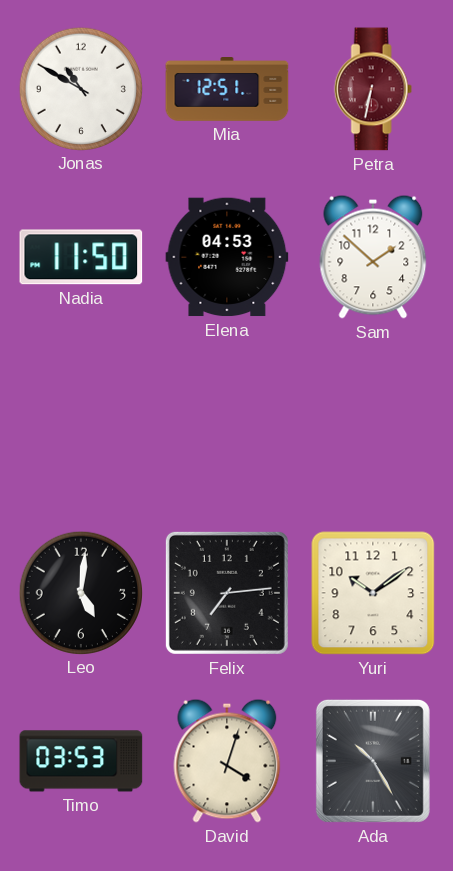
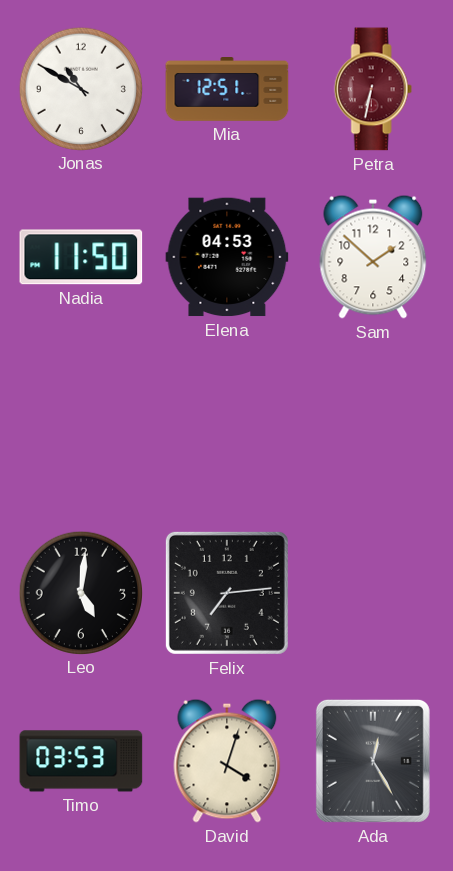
Yuri: 10:09 -> none
Ada: 10:25 -> 12:25
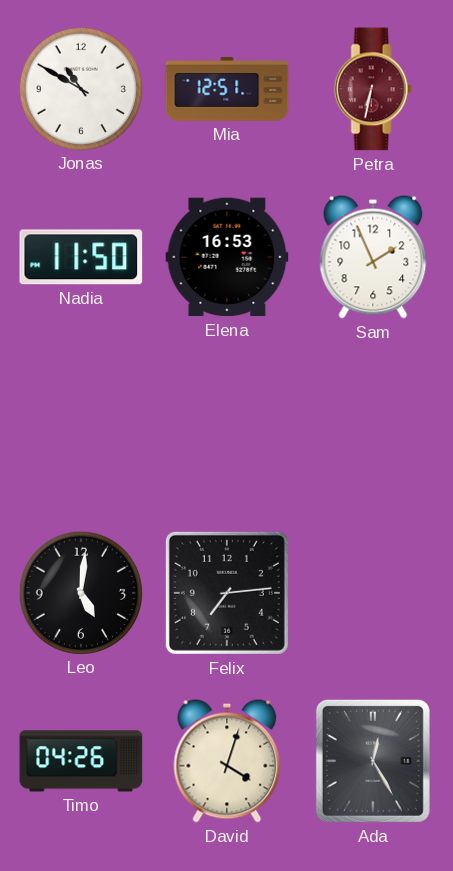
Elena: 04:53 -> 16:53
Sam: 1:52 -> 1:56
Timo: 03:53 -> 04:26
